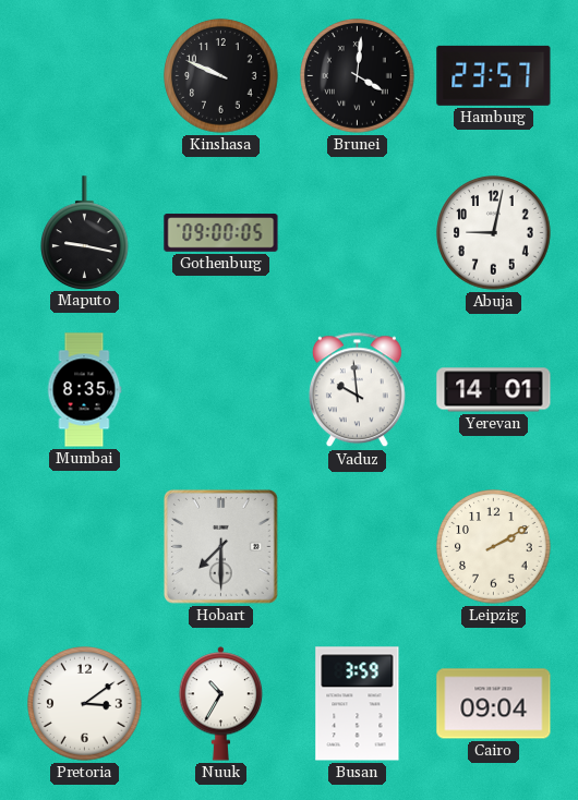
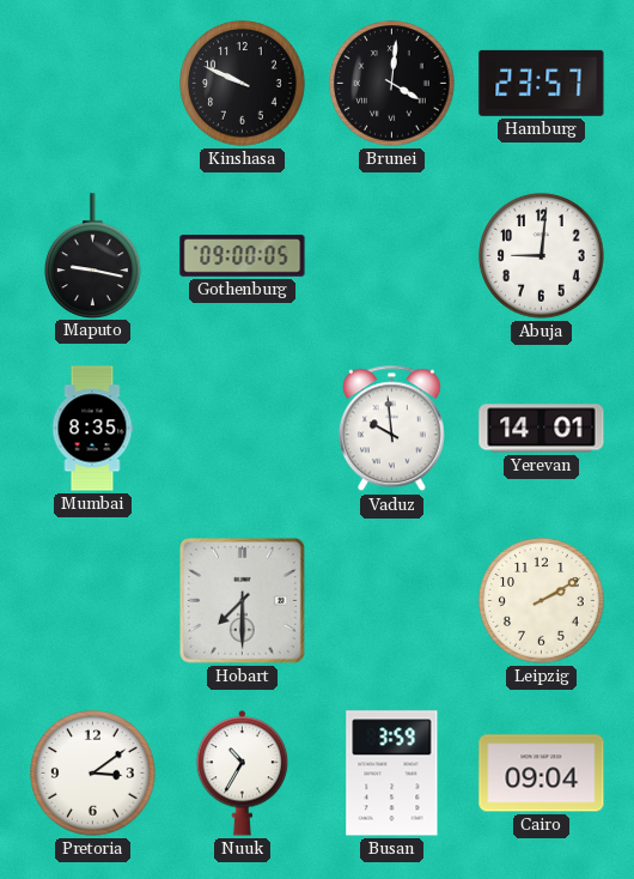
Abuja: 9:02 -> 9:01
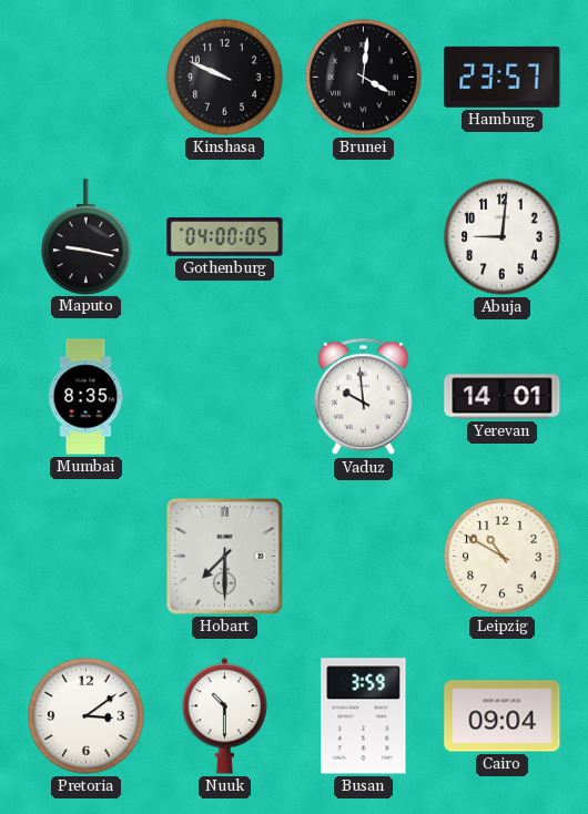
Gothenburg: 09:00 -> 04:00
Leipzig: 2:10 -> 10:50
Nuuk: 10:35 -> 10:30
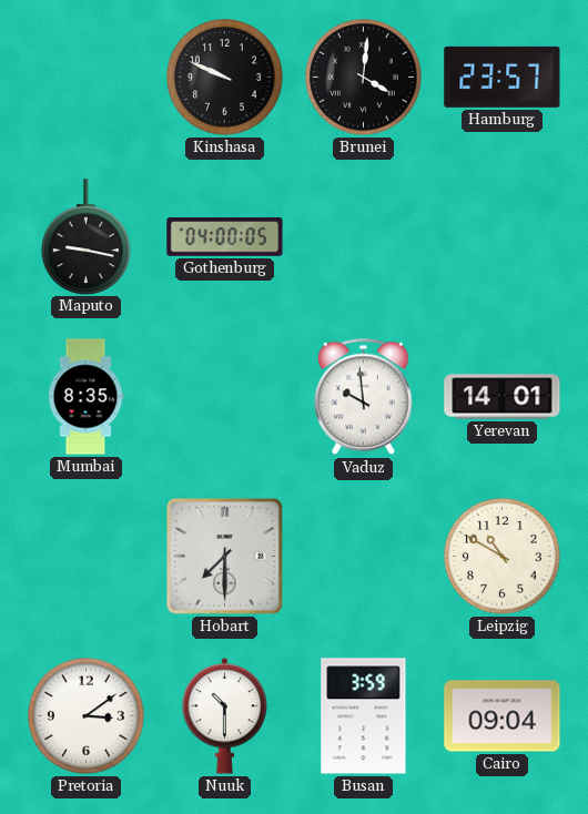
Abuja: 9:01 -> none
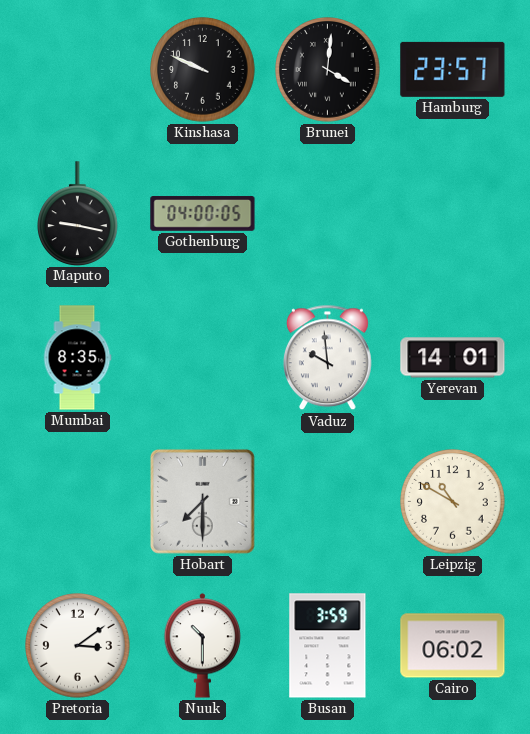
Cairo: 09:04 -> 06:02
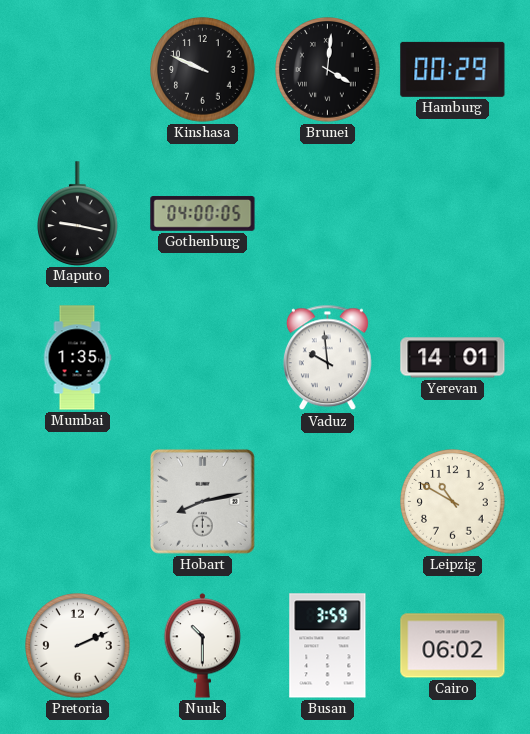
Hamburg: 23:57 -> 00:29
Mumbai: 8:35 -> 1:35
Hobart: 7:30 -> 8:13
Pretoria: 3:09 -> 2:11
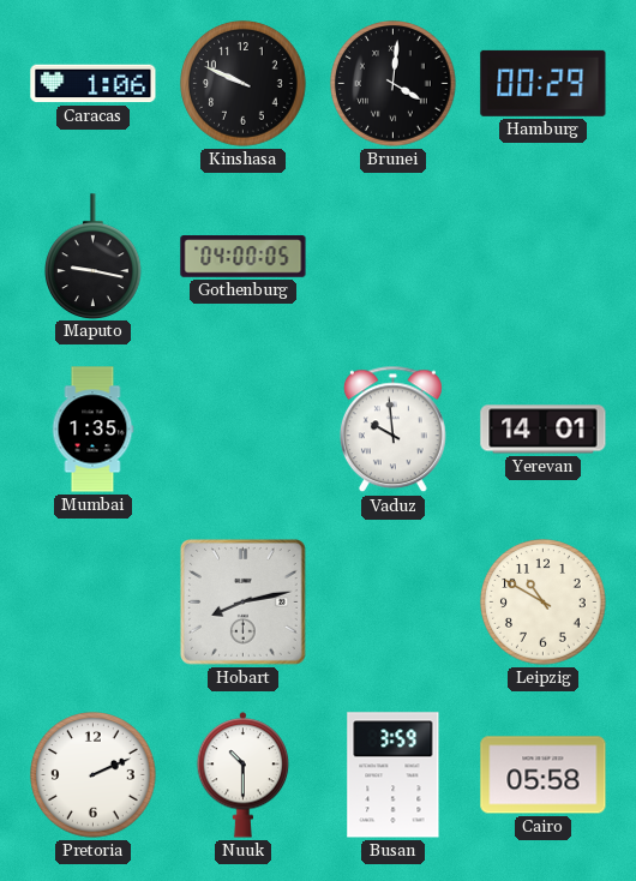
Caracas: none -> 1:06
Cairo: 06:02 -> 05:58
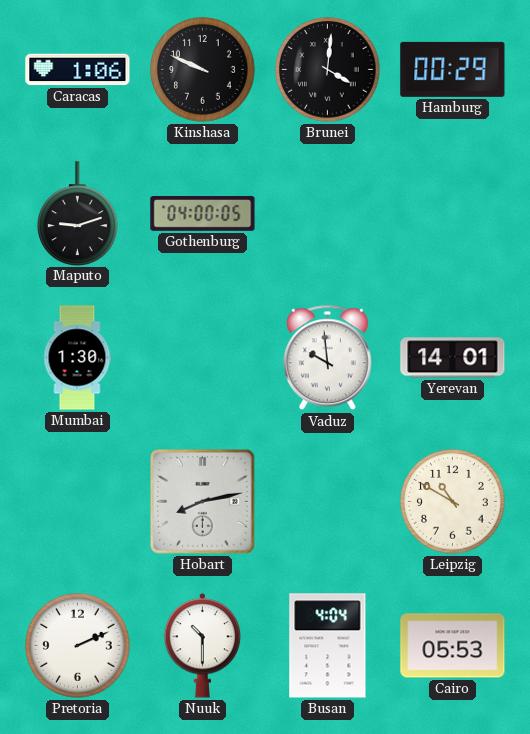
Maputo: 9:17 -> 9:12
Mumbai: 1:35 -> 1:30
Busan: 3:59 -> 4:04
Cairo: 05:58 -> 05:53
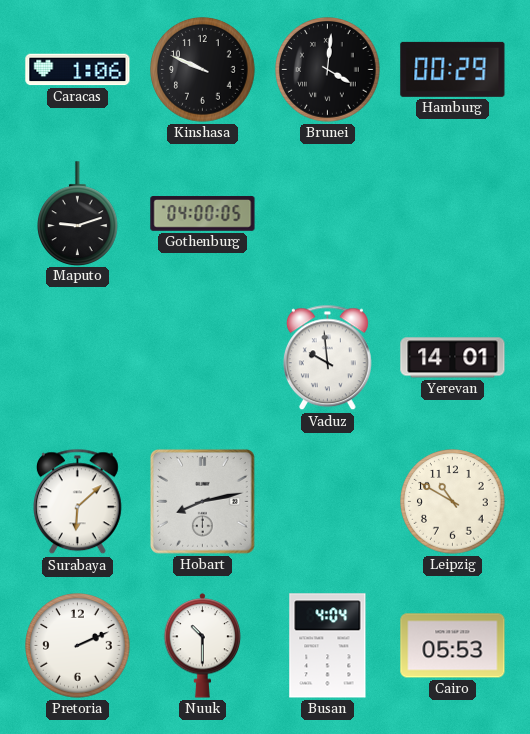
Mumbai: 1:30 -> none
Surabaya: none -> 6:08
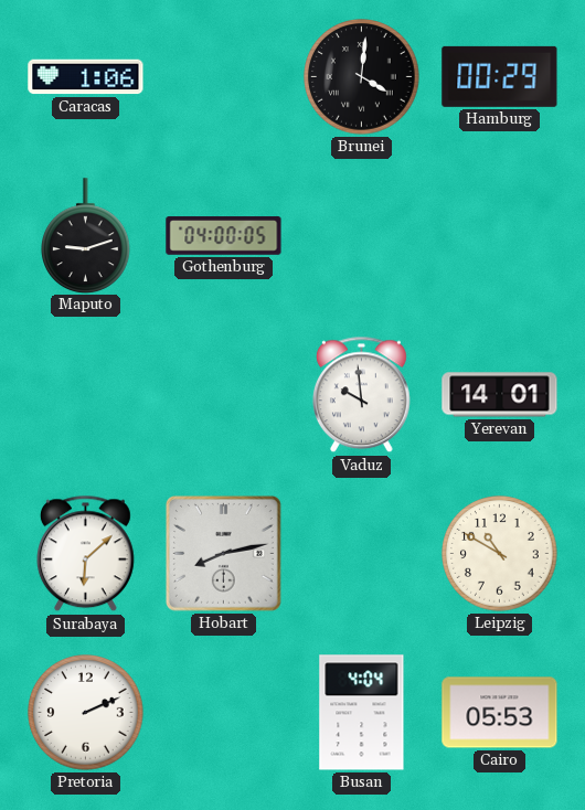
Kinshasa: 9:49 -> none
Nuuk: 10:30 -> none
